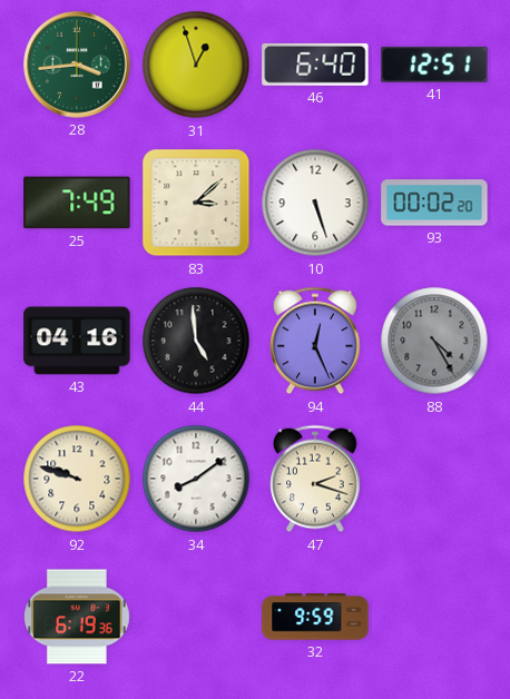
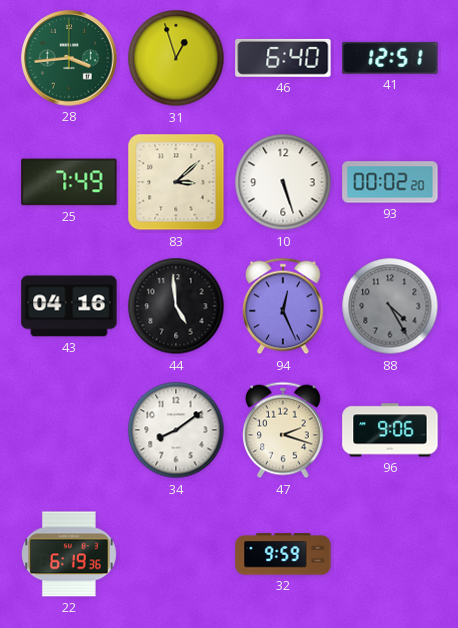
92: 9:48 -> none
96: none -> 9:06
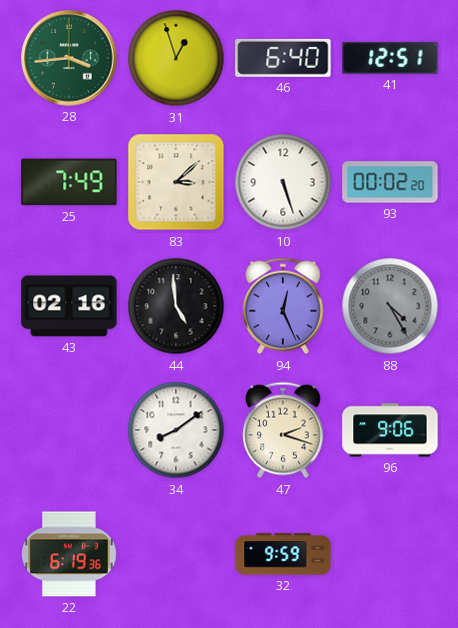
43: 04:16 -> 02:16
